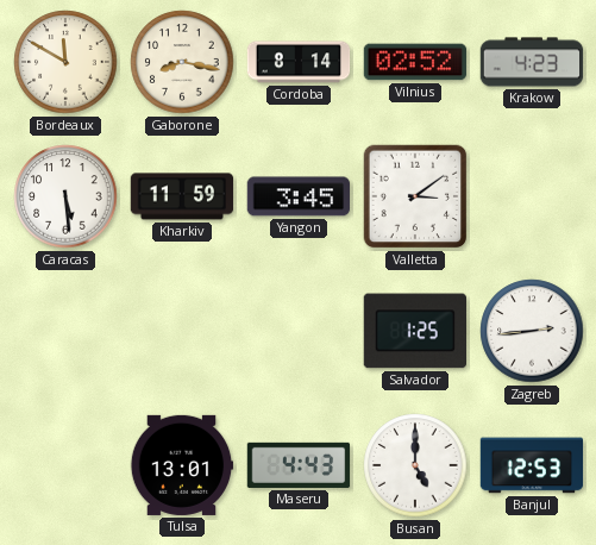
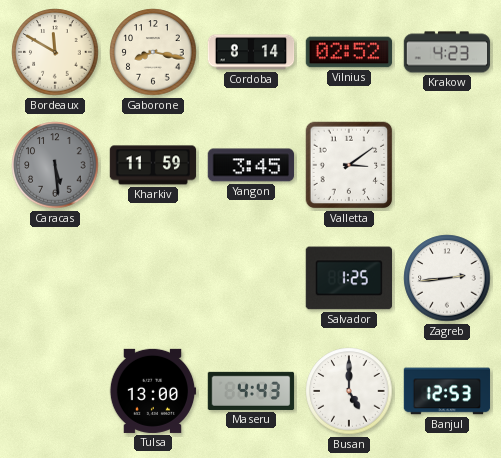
Caracas dial: white -> grey
Tulsa: 13:01 -> 13:00
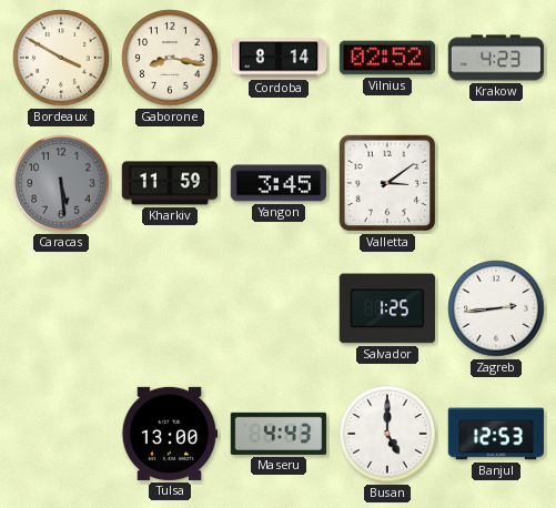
Bordeaux: 11:50 -> 3:50
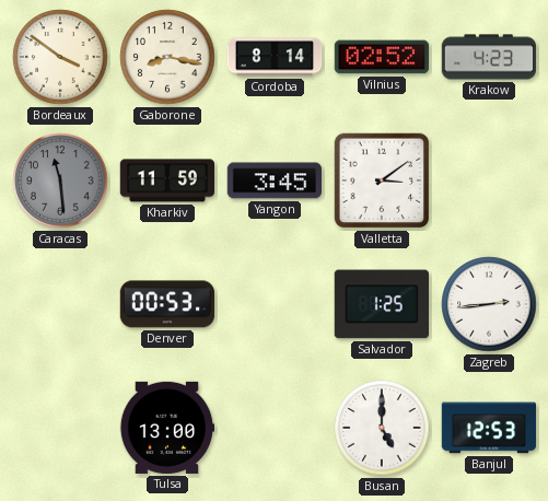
Bordeaux: 3:50 -> 3:51
Caracas: 5:29 -> 11:29
Denver: none -> 00:53
Maseru: 4:43 -> none
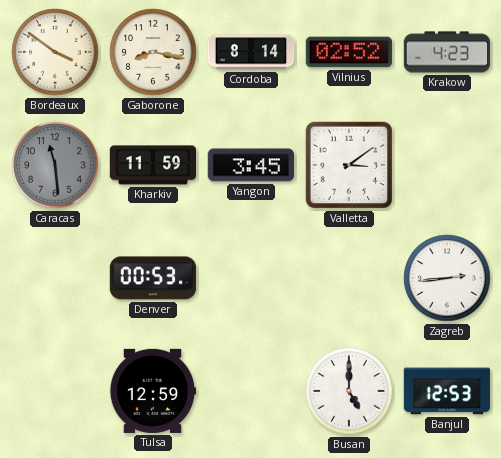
Salvador: 1:25 -> none
Tulsa: 13:00 -> 12:59
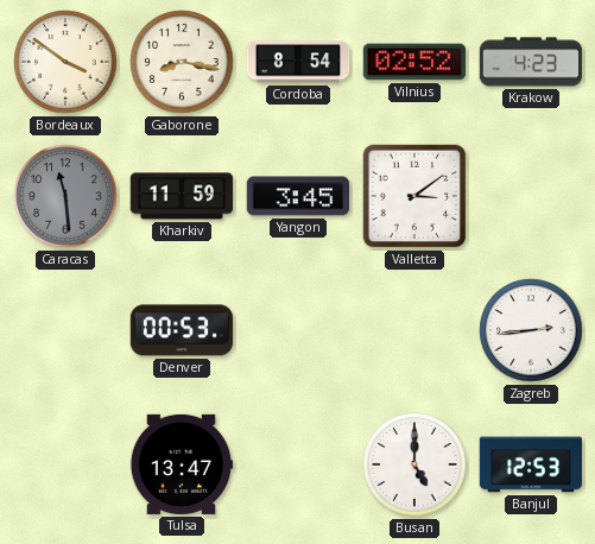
Cordoba: 8:14 -> 8:54
Tulsa: 12:59 -> 13:47
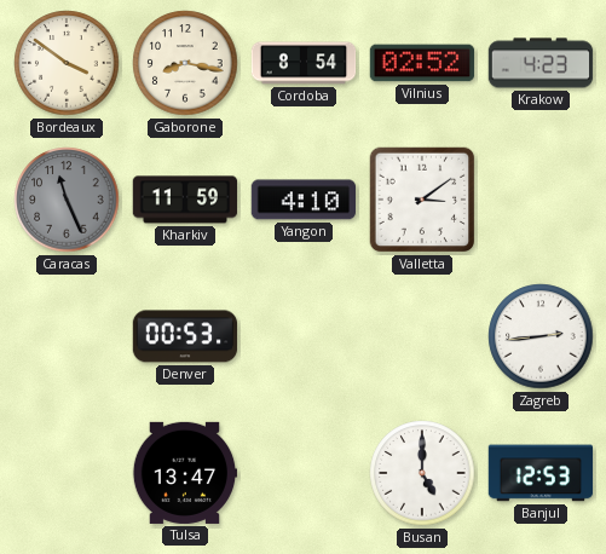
Caracas: 11:29 -> 11:26
Yangon: 3:45 -> 4:10
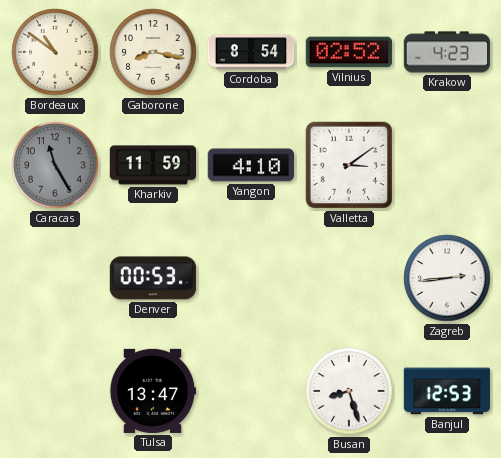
Bordeaux: 3:51 -> 10:51
Caracas: 11:26 -> 11:25
Busan: 5:00 -> 8:27
